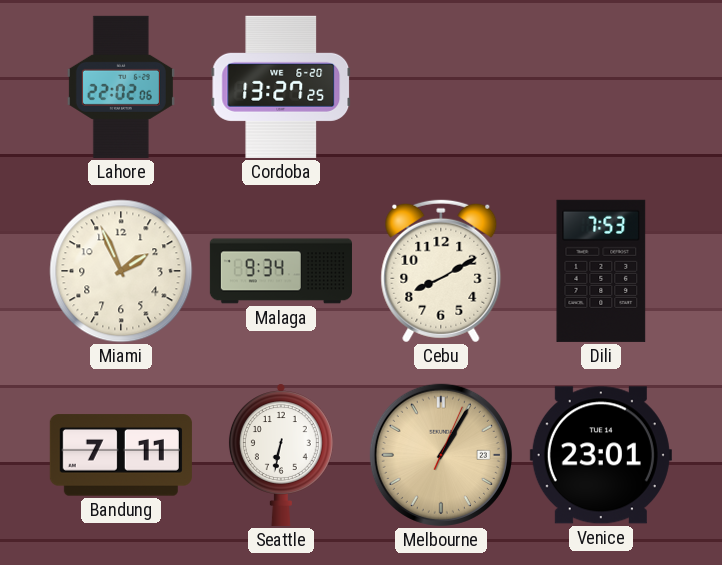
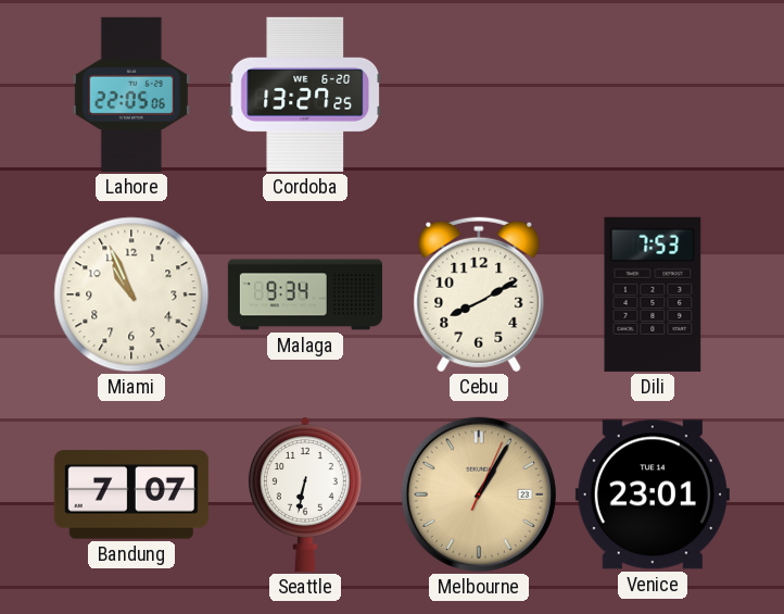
Lahore: 22:02 -> 22:05
Miami: 1:56 -> 10:56
Bandung: 7:11 -> 7:07
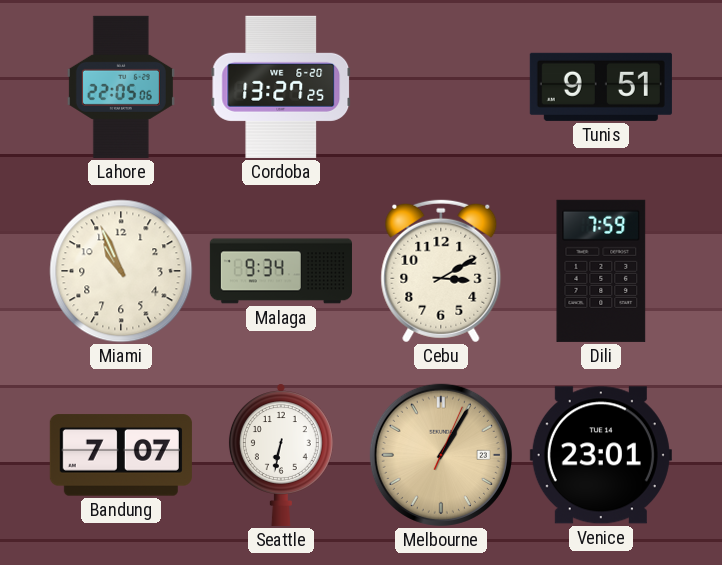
Tunis: none -> 9:51
Cebu: 8:10 -> 3:10
Dili: 7:53 -> 7:59
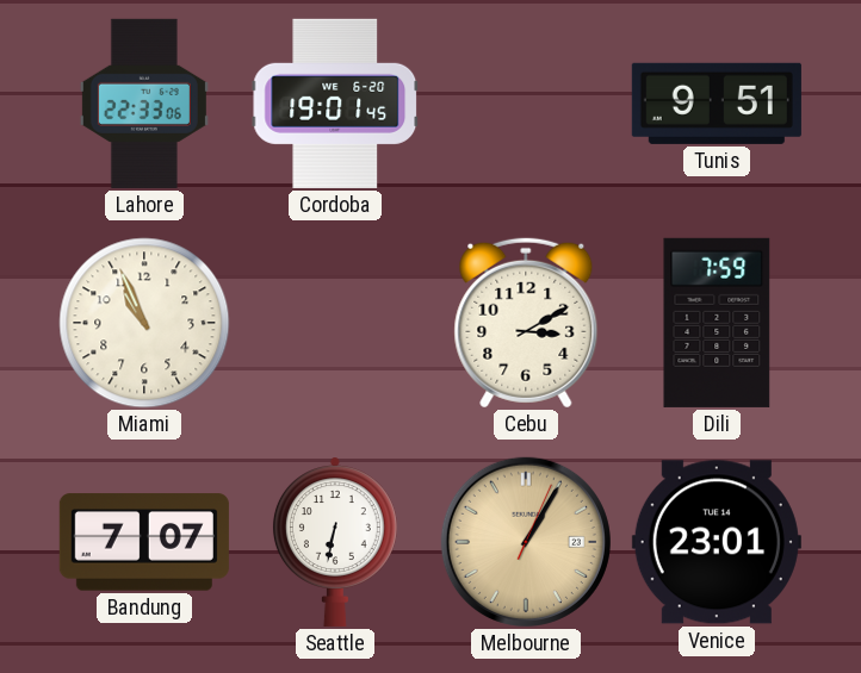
Lahore: 22:05 -> 22:33
Cordoba: 13:27 -> 19:01
Malaga: 9:34 -> none
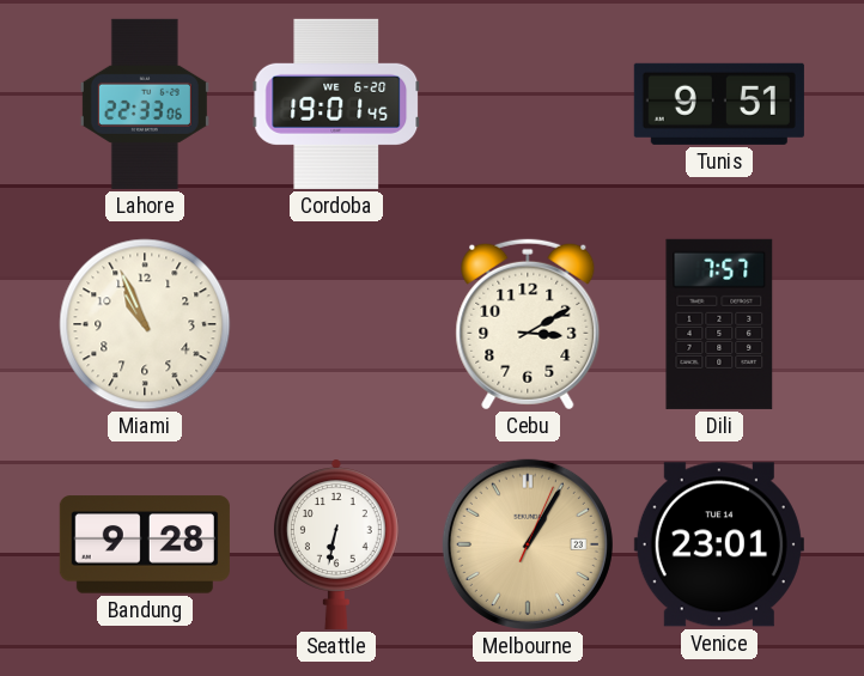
Dili: 7:59 -> 7:57
Bandung: 7:07 -> 9:28
